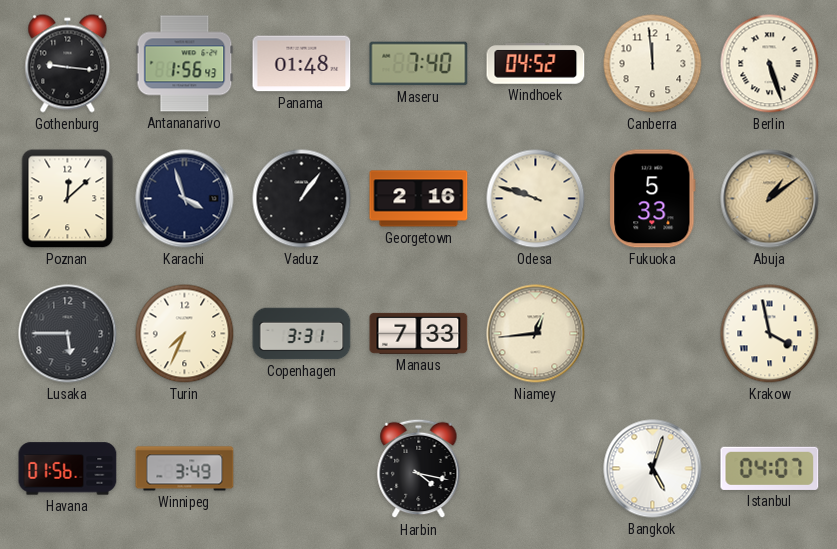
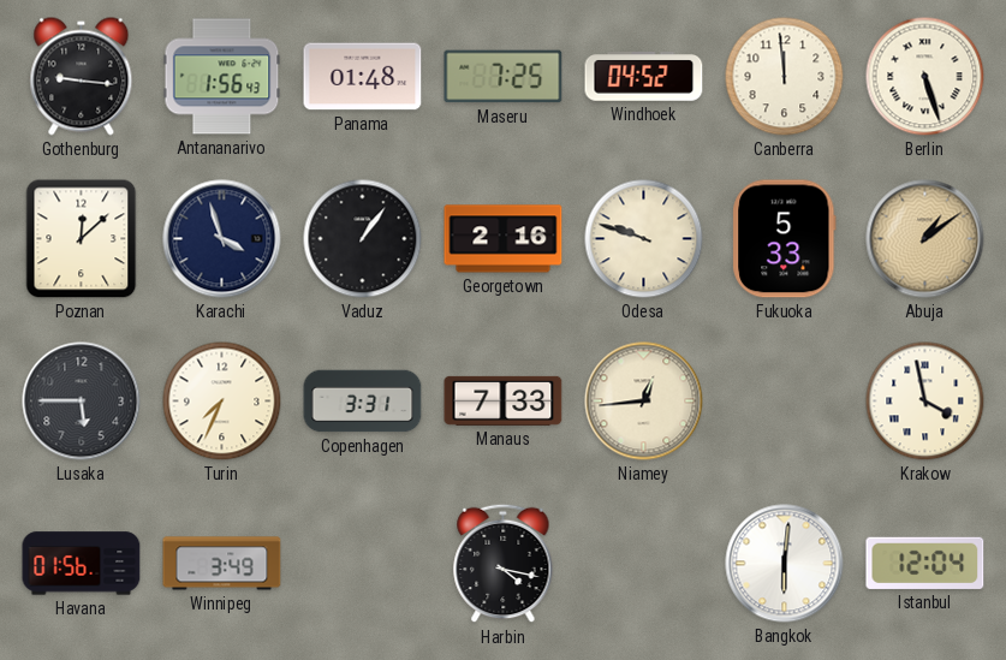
Maseru: 7:40 -> 7:25
Bangkok: 5:03 -> 6:01
Istanbul: 04:07 -> 12:04
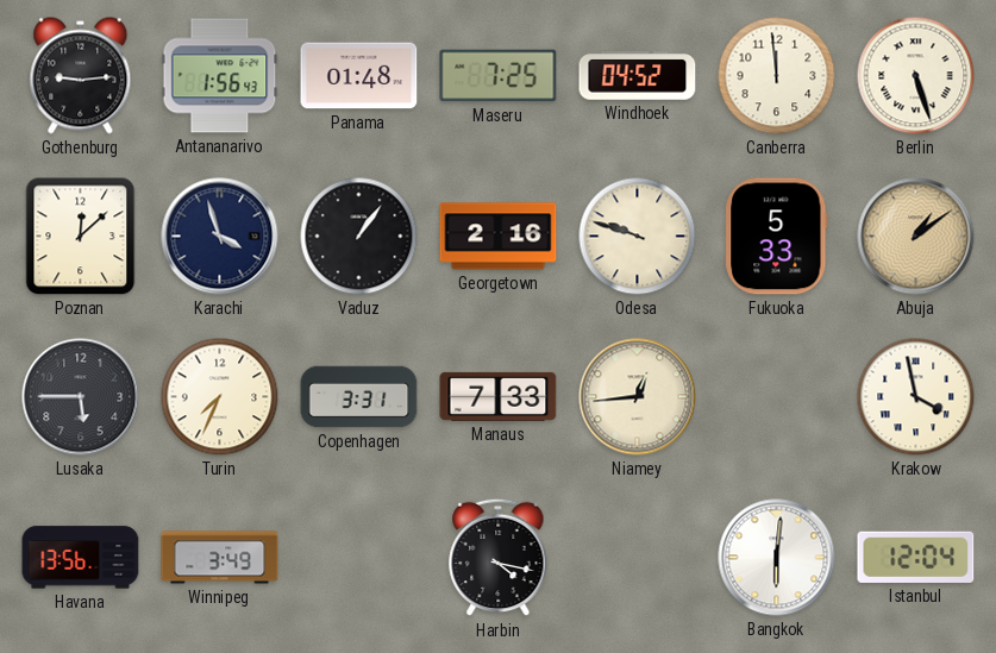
Gothenburg: 9:16 -> 9:14
Havana: 01:56 -> 13:56
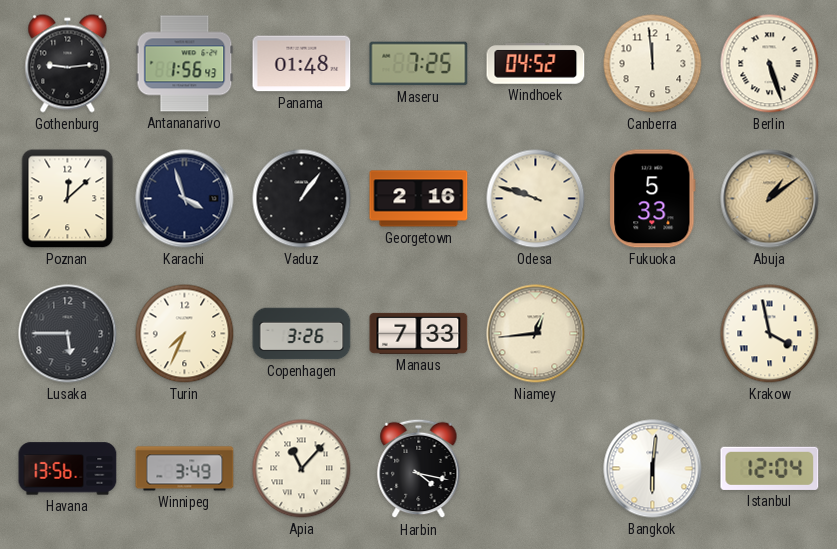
Copenhagen: 3:31 -> 3:26
Apia: none -> 11:07
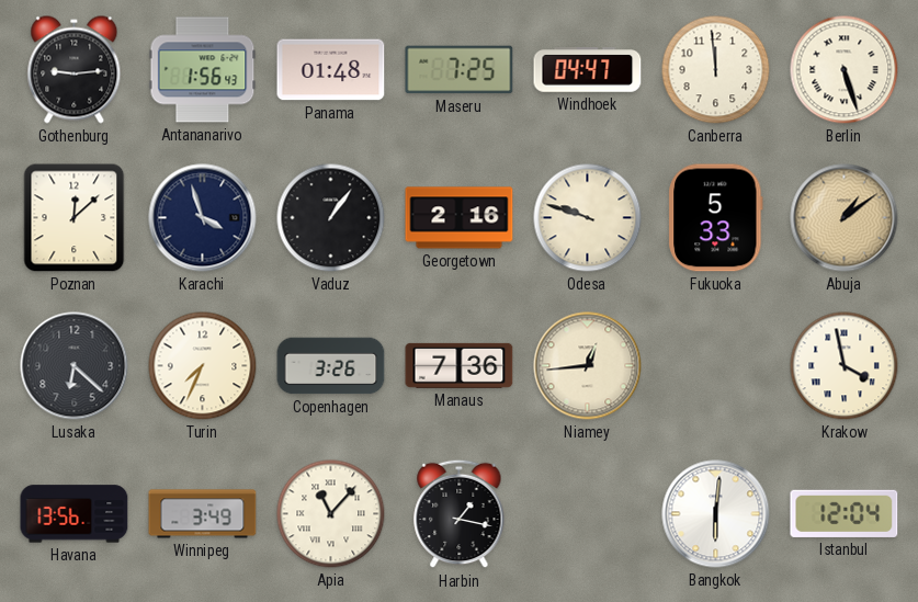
Windhoek: 04:52 -> 04:47
Lusaka: 5:45 -> 6:22
Manaus: 7:33 -> 7:36
Harbin: 4:17 -> 1:17
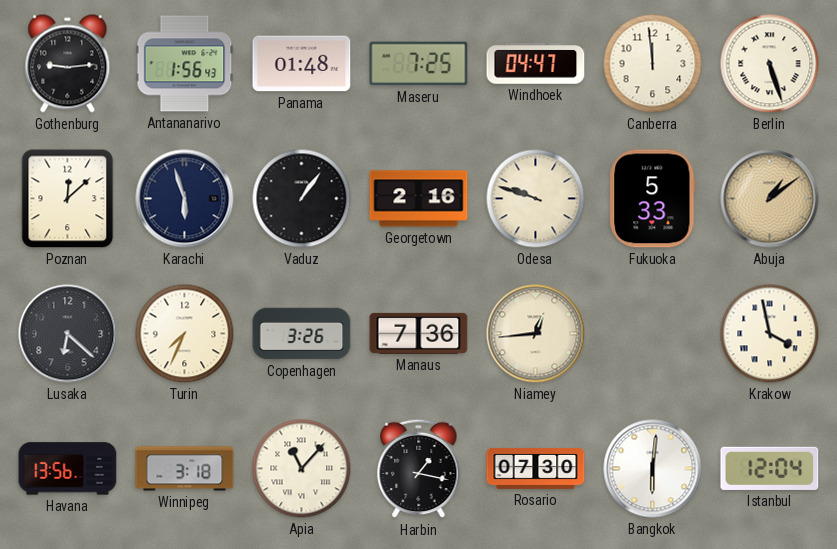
Karachi: 3:57 -> 5:57
Winnipeg: 3:49 -> 3:18
Rosario: none -> 07:30
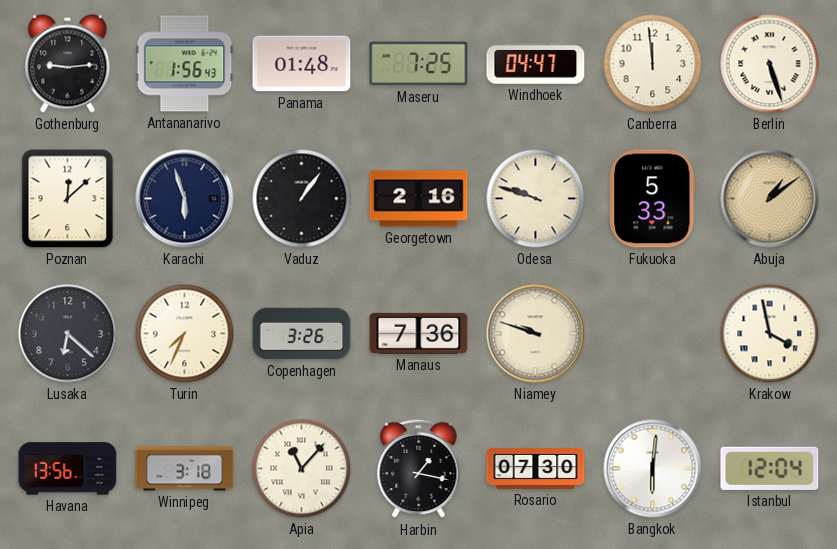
Niamey: 12:44 -> 9:48
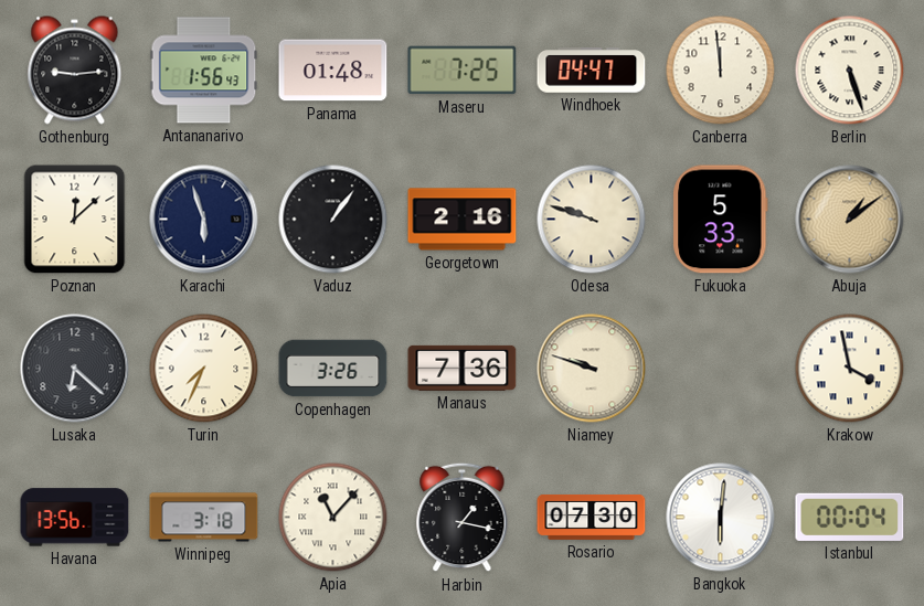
Istanbul: 12:04 -> 00:04
